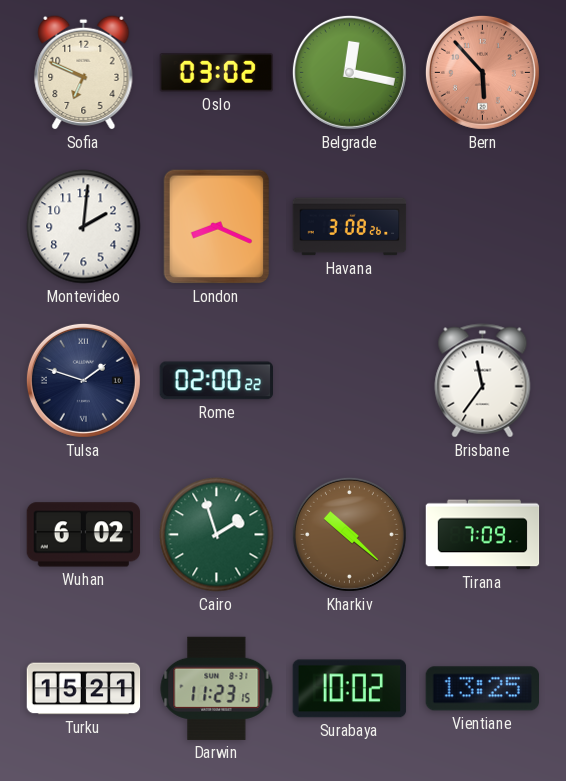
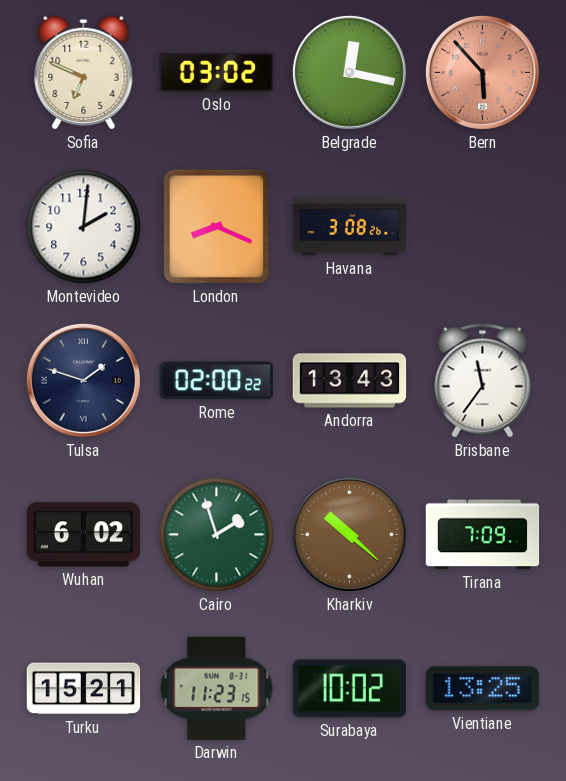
Andorra: none -> 13:43
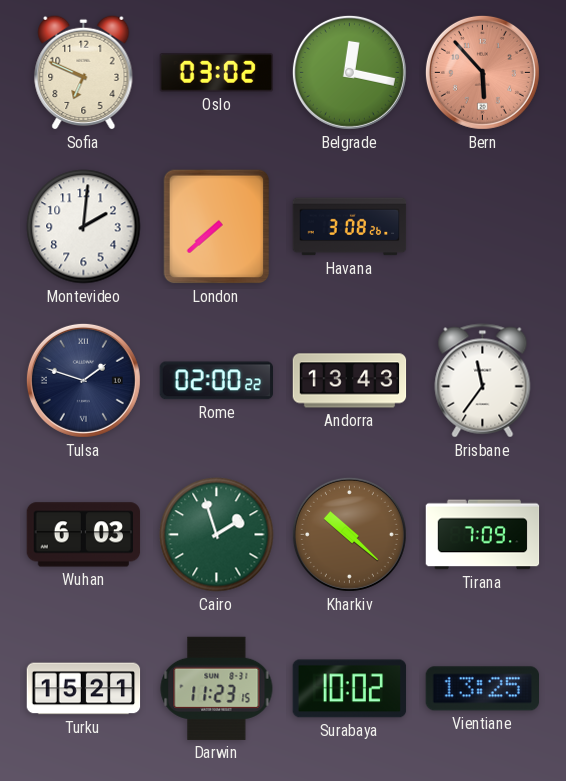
London: 8:19 -> 7:38
Wuhan: 6:02 -> 6:03
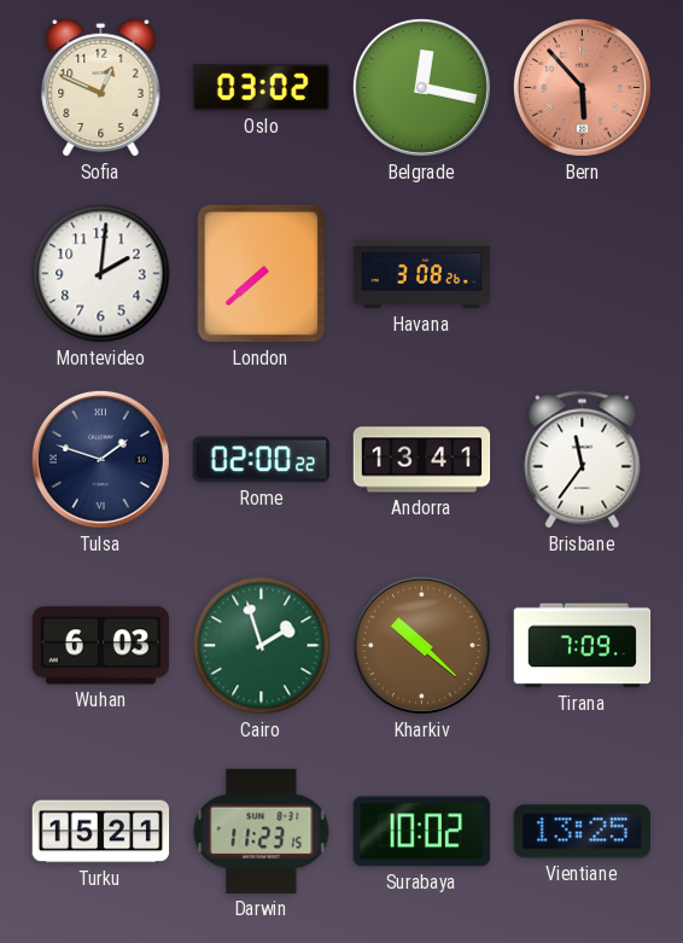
Sofia: 6:49 -> 12:49
Andorra: 13:43 -> 13:41
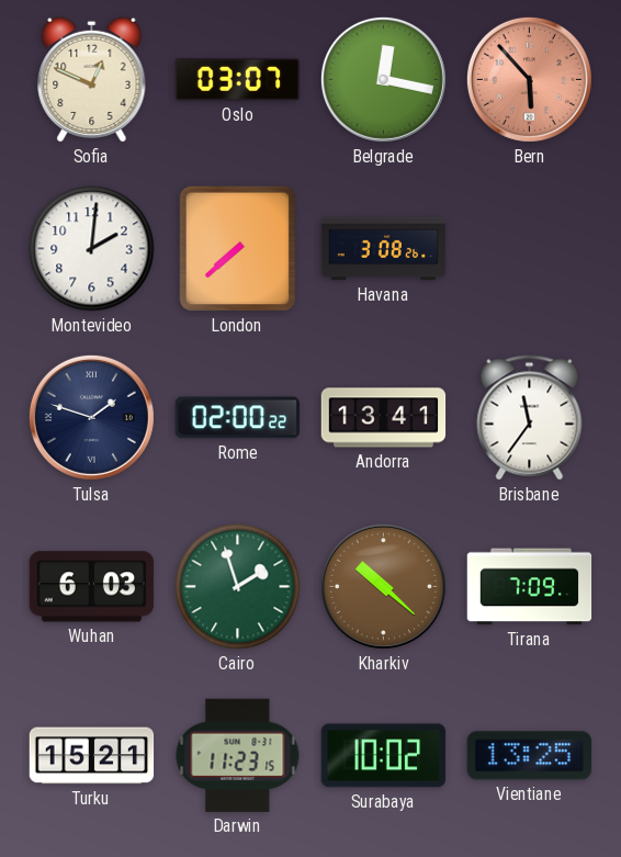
Oslo: 03:02 -> 03:07
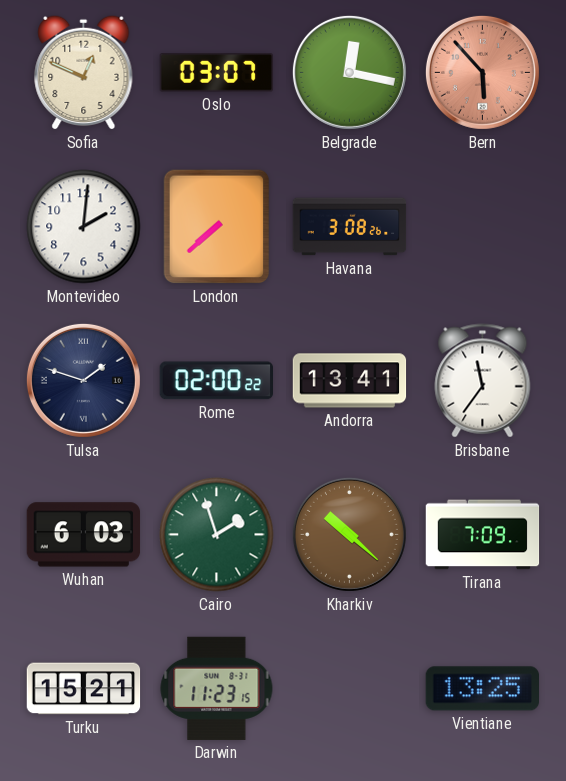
Surabaya: 10:02 -> none
